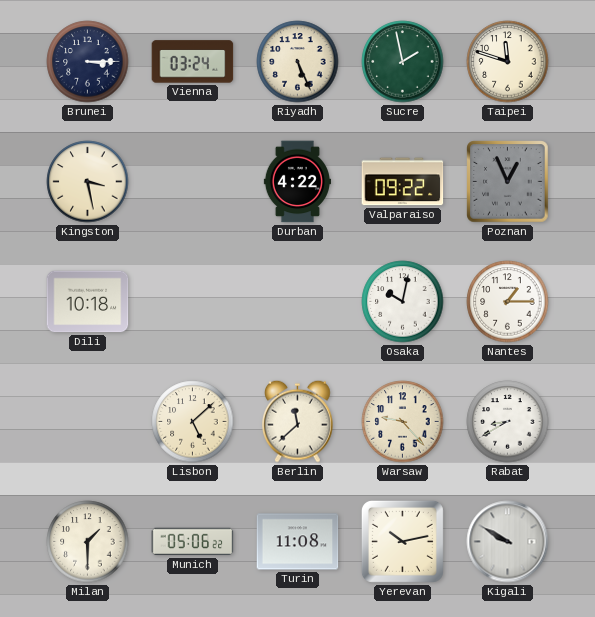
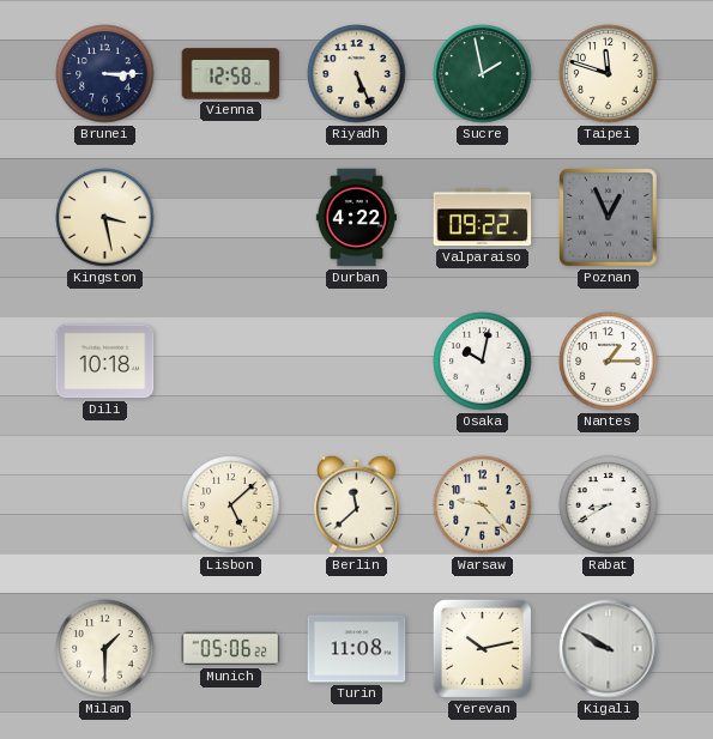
Vienna: 03:24 -> 12:58
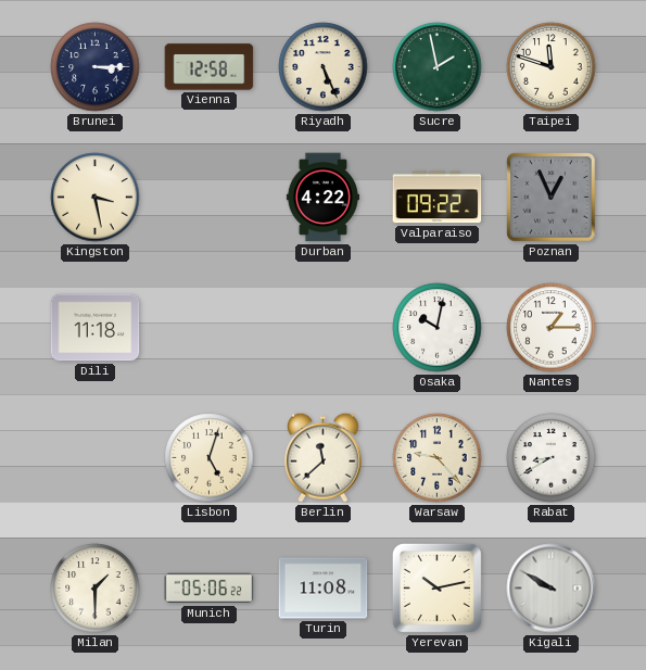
Dili: 10:18 -> 11:18
Lisbon: 5:08 -> 5:03
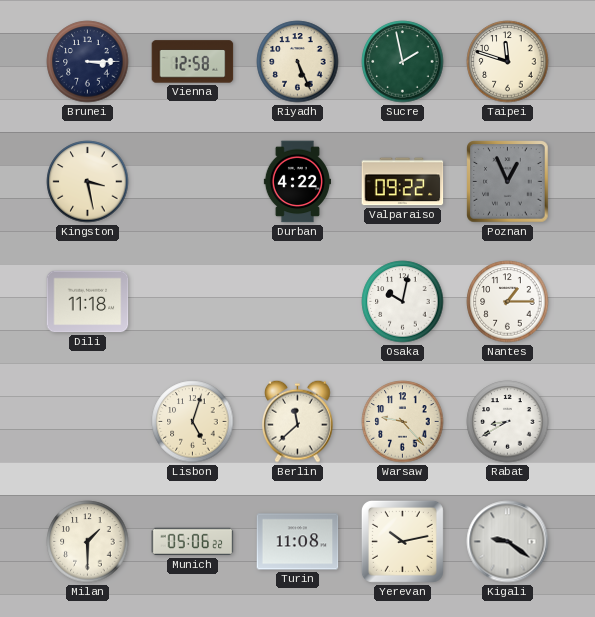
Kigali: 9:50 -> 9:21
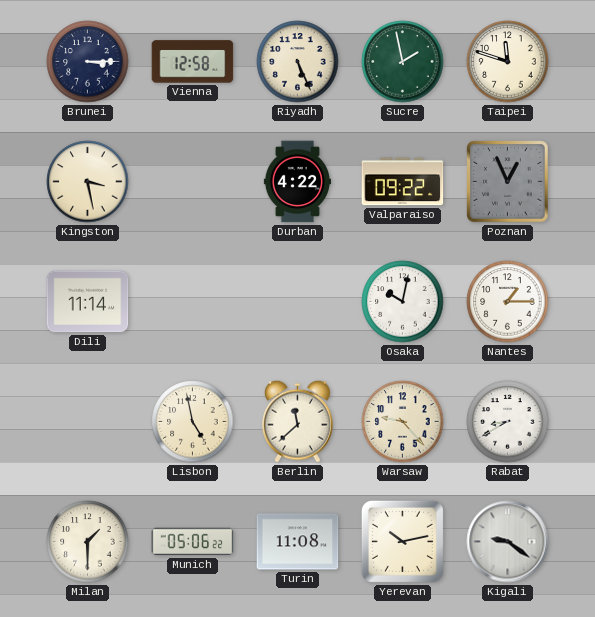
Dili: 11:18 -> 11:14
Lisbon: 5:03 -> 4:58
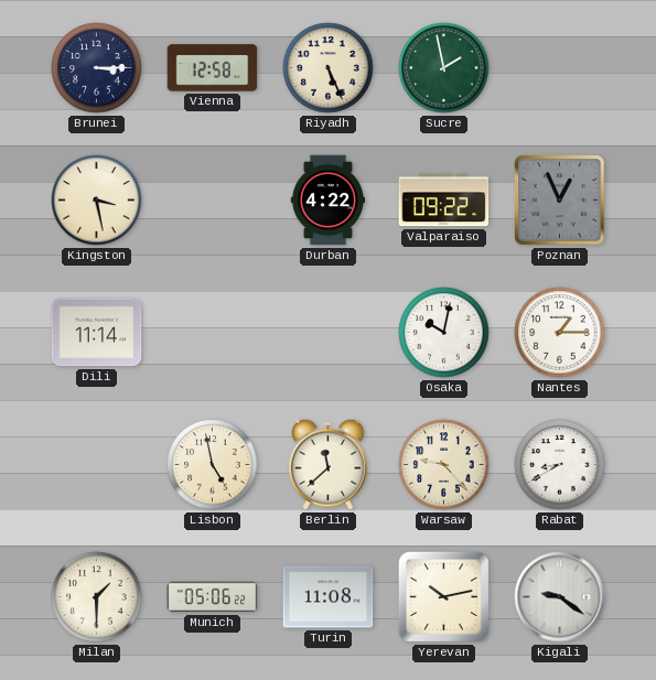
Taipei: 11:48 -> none
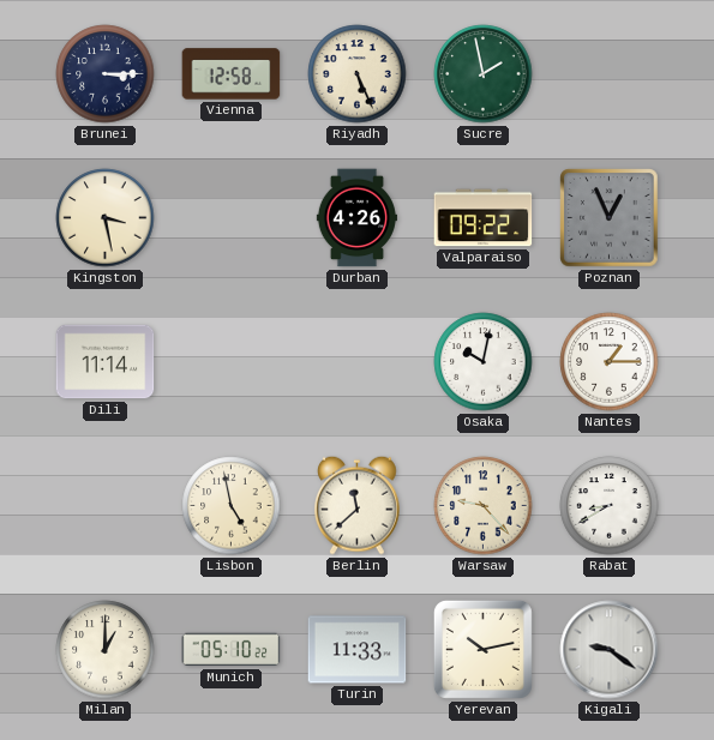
Durban: 4:22 -> 4:26
Milan: 1:30 -> 1:00
Munich: 05:06 -> 05:10
Turin: 11:08 -> 11:33
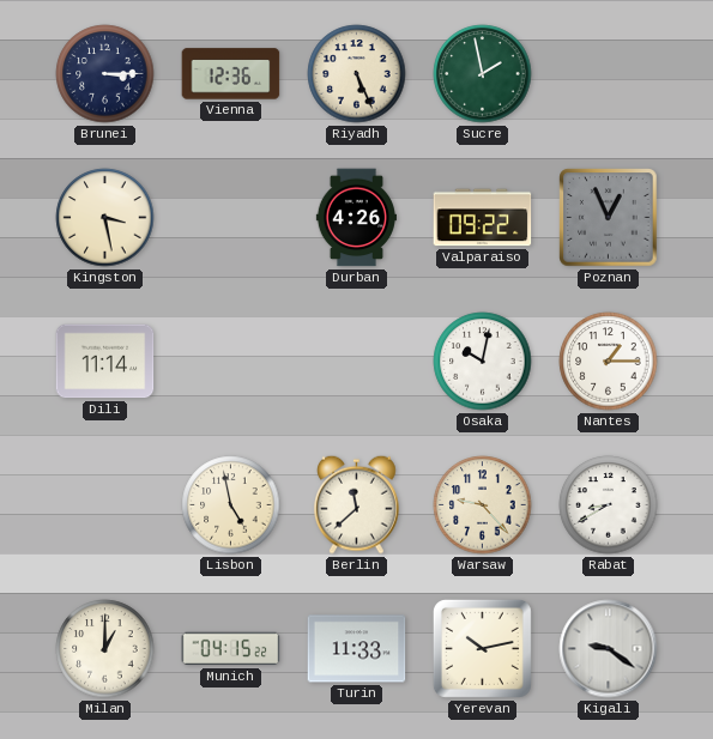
Vienna: 12:58 -> 12:36
Munich: 05:10 -> 04:15
